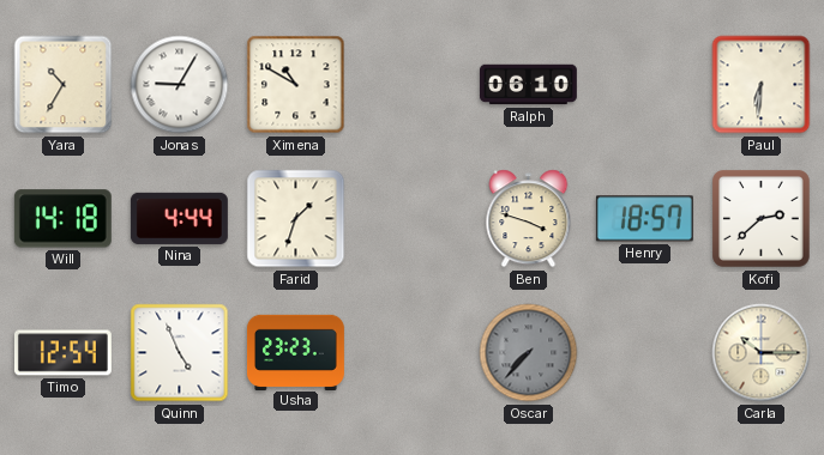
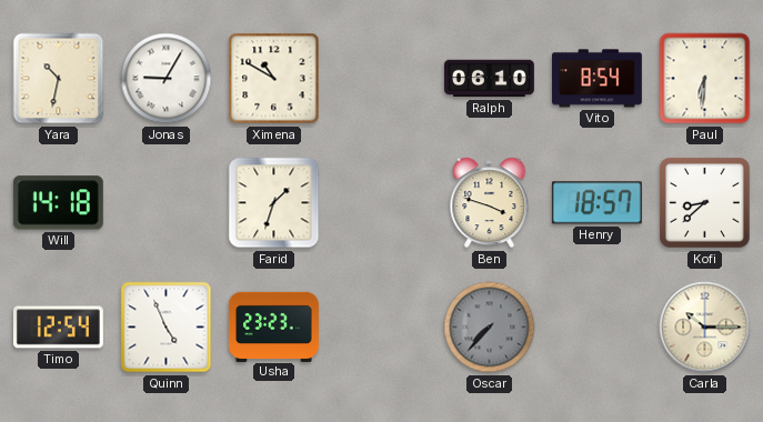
Yara: 10:35 -> 10:32
Vito: none -> 8:54
Nina: 4:44 -> none
Kofi: 2:38 -> 8:38
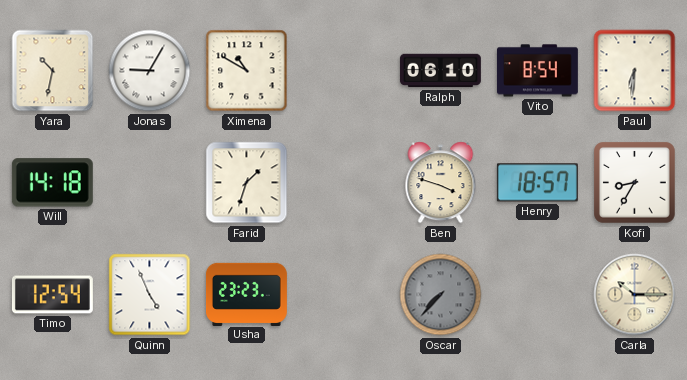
Kofi: 8:38 -> 8:35
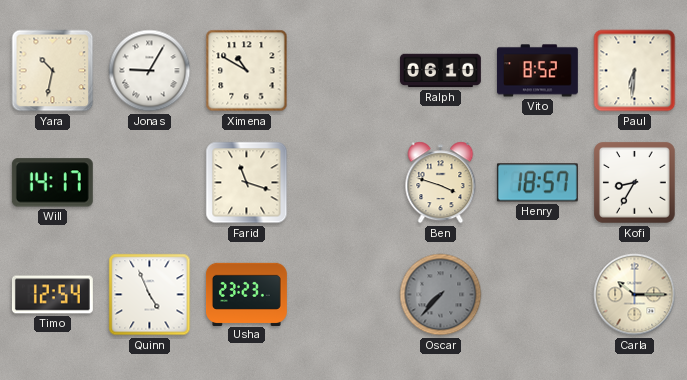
Vito: 8:54 -> 8:52
Will: 14:18 -> 14:17
Farid: 1:33 -> 11:18
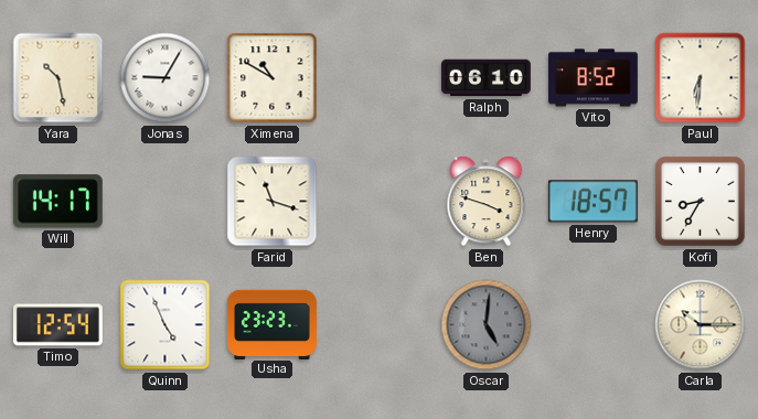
Yara: 10:32 -> 10:28
Oscar: 7:37 -> 5:01
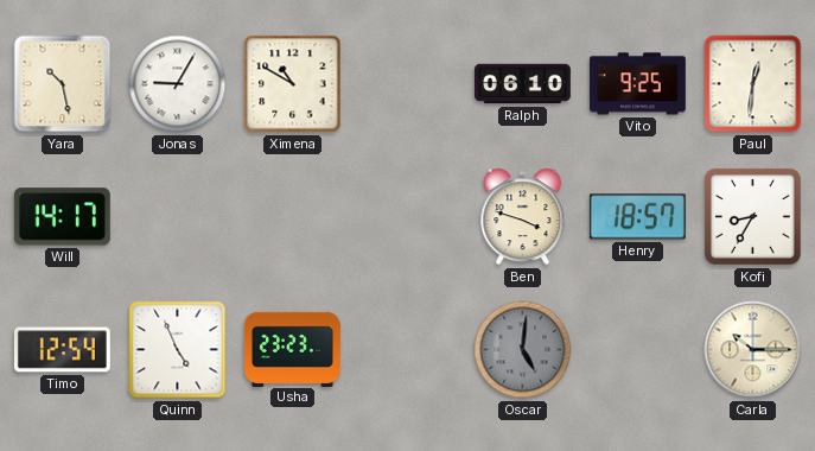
Vito: 8:52 -> 9:25
Paul: 6:31 -> 12:31
Farid: 11:18 -> none
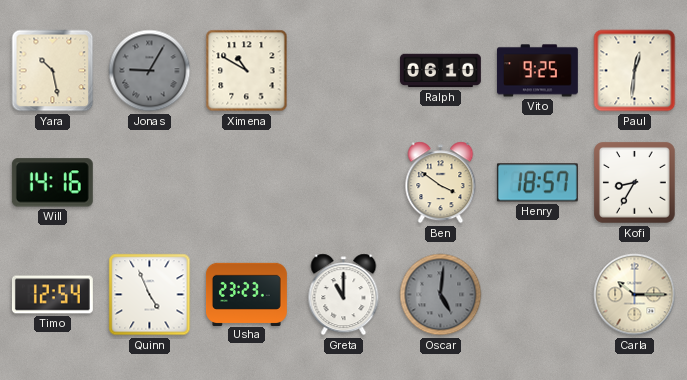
Jonas dial: white -> grey
Will: 14:17 -> 14:16
Ben: 3:48 -> 3:51
Greta: none -> 11:00
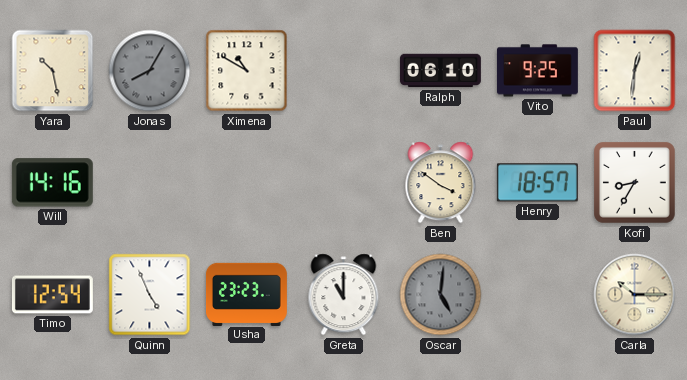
Jonas: 9:05 -> 8:05
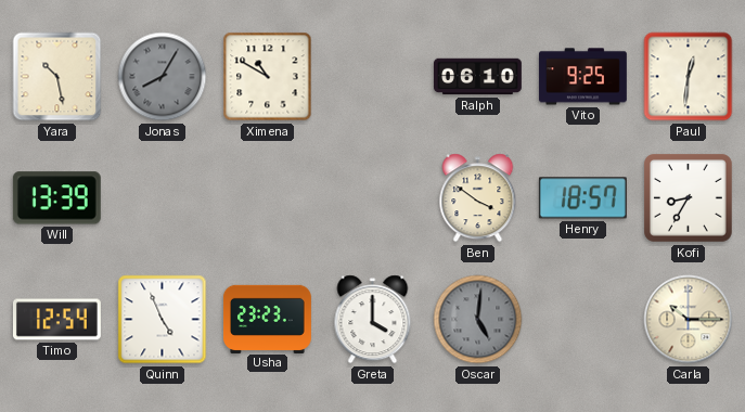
Will: 14:16 -> 13:39
Greta: 11:00 -> 4:00
